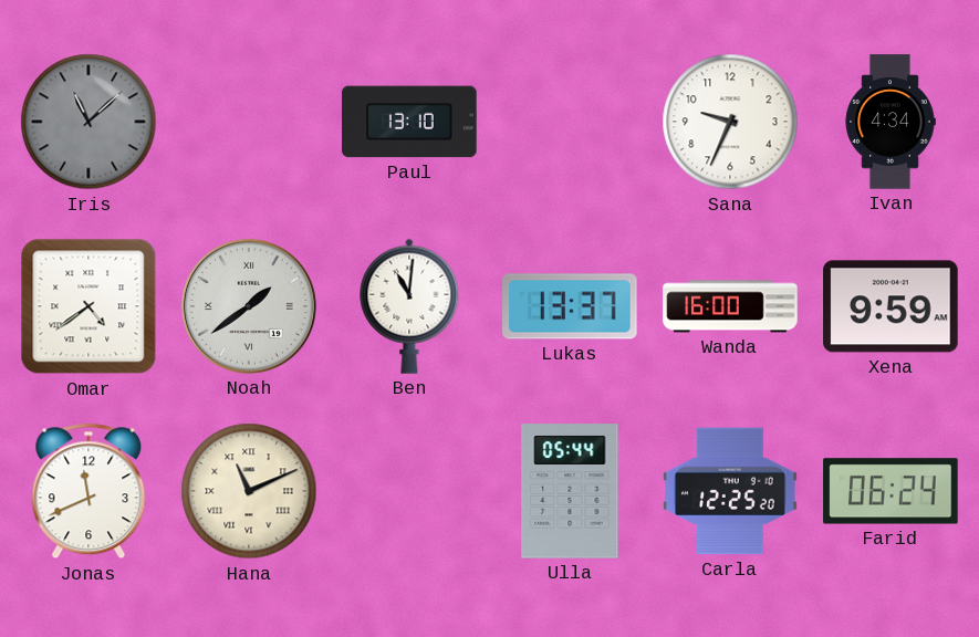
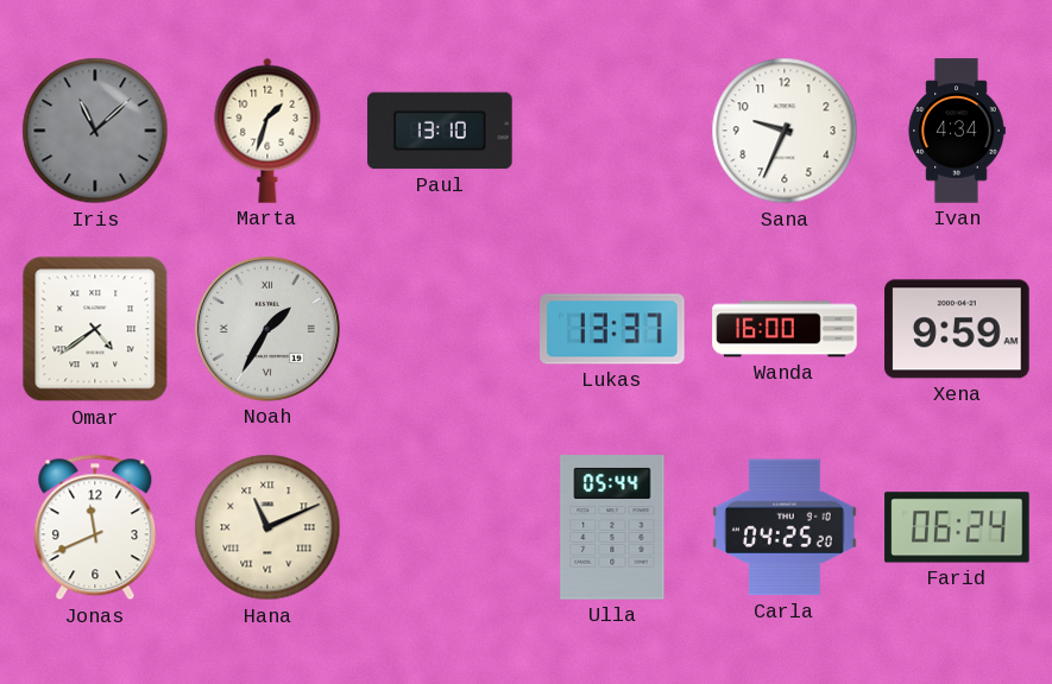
Marta: none -> 1:33
Noah: 1:39 -> 1:35
Ben: 11:01 -> none
Carla: 12:25 -> 04:25
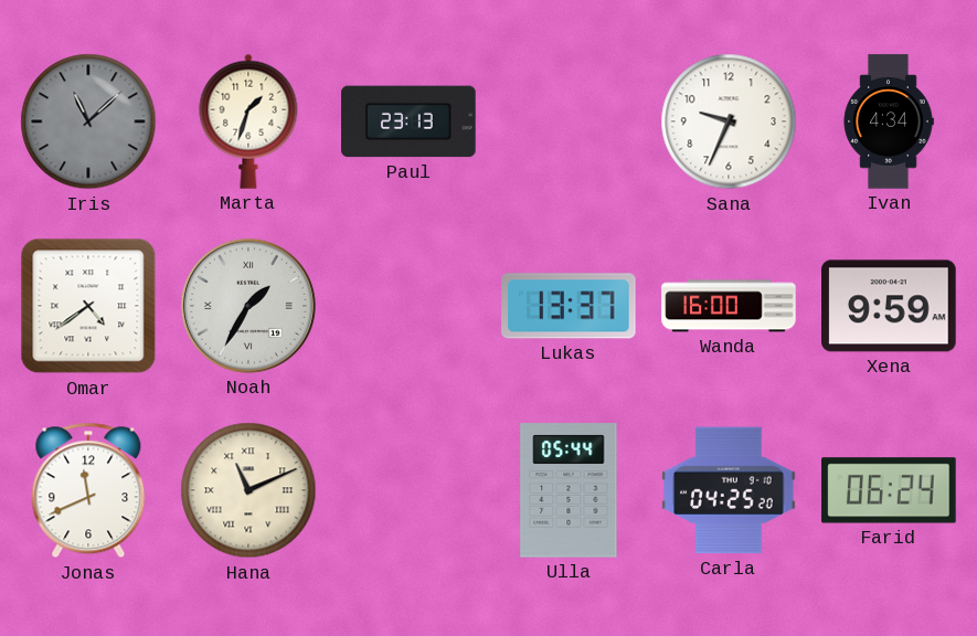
Paul: 13:10 -> 23:13
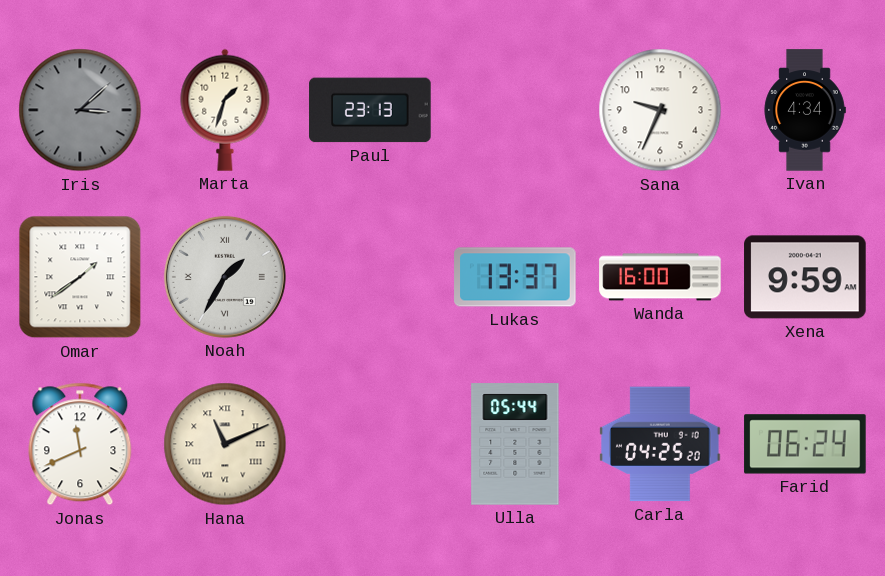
Iris: 11:08 -> 3:08
Omar: 4:39 -> 1:39
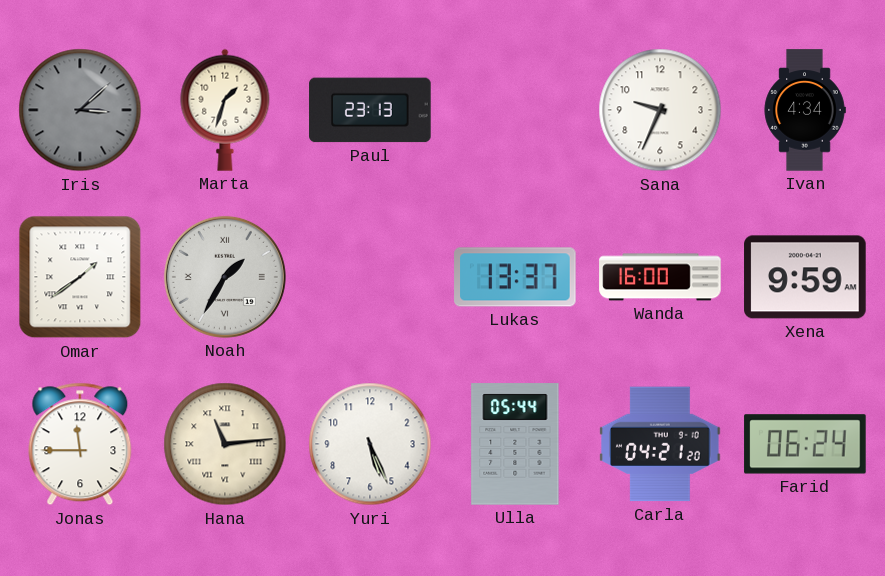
Jonas: 11:41 -> 11:45
Hana: 11:11 -> 11:14
Yuri: none -> 5:26
Carla: 04:25 -> 04:21
